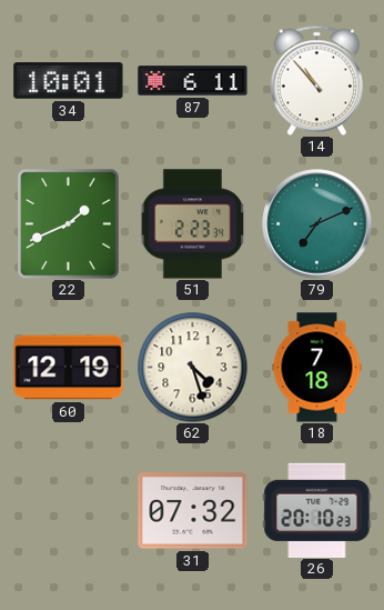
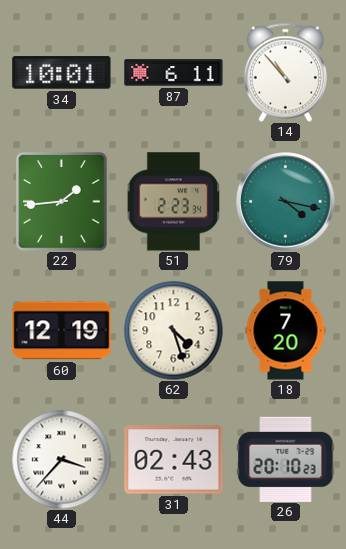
22: 1:41 -> 1:44
79: 7:11 -> 4:17
18: 7:18 -> 7:20
44: none -> 3:37
31: 07:32 -> 02:43
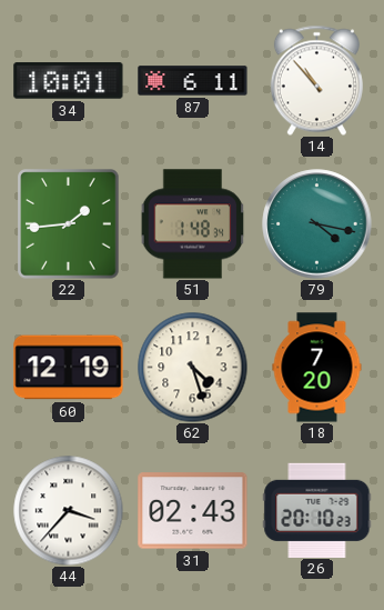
51: 2:23 -> 1:48
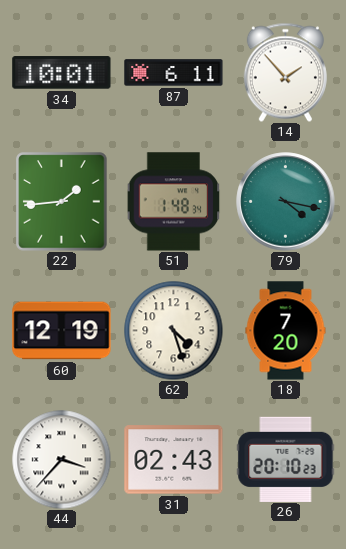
14: 10:53 -> 1:53
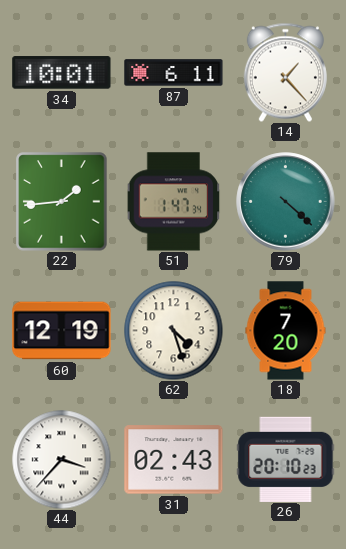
14: 1:53 -> 1:23
51: 1:48 -> 1:47
79: 4:17 -> 4:22
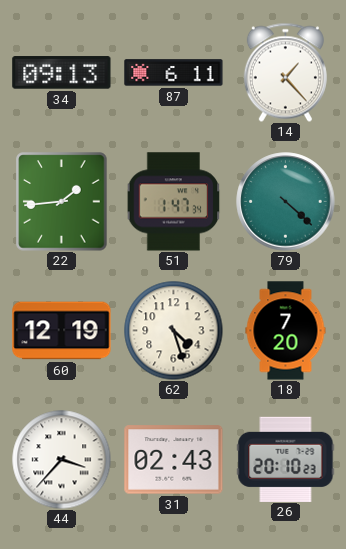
34: 10:01 -> 09:13
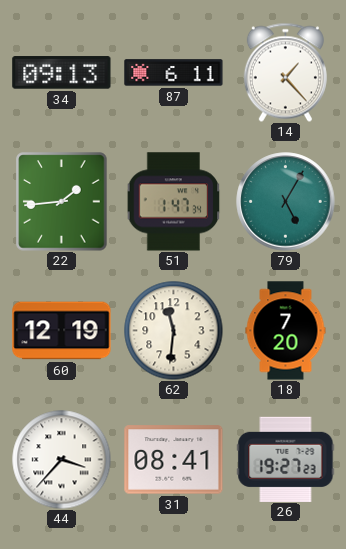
79: 4:22 -> 5:05
62: 4:27 -> 11:31
31: 02:43 -> 08:41
26: 20:10 -> 19:27
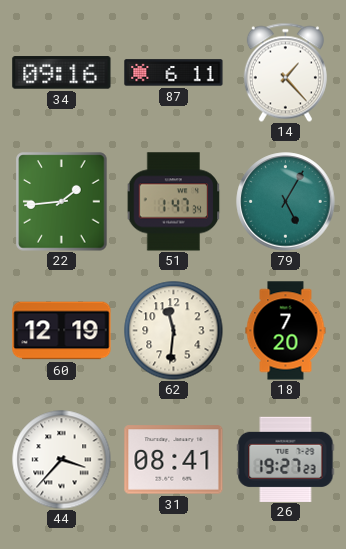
34: 09:13 -> 09:16
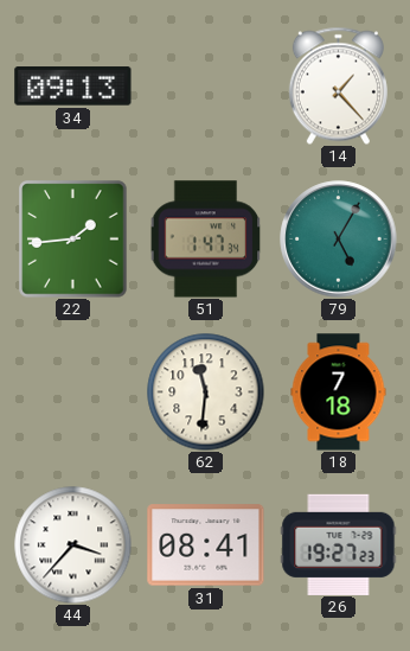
34: 09:16 -> 09:13
87: 6:11 -> none
60: 12:19 -> none
18: 7:20 -> 7:18
